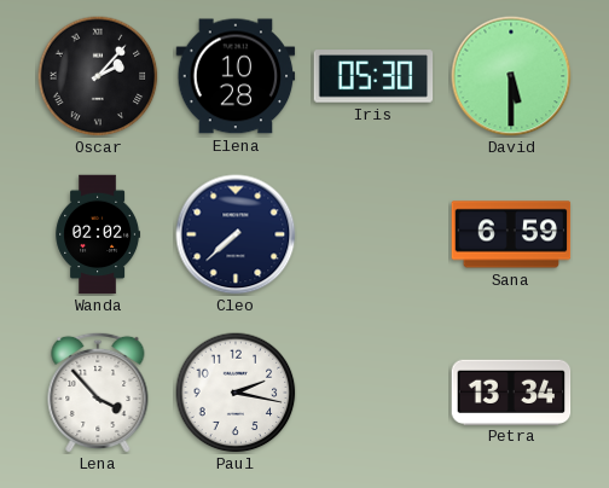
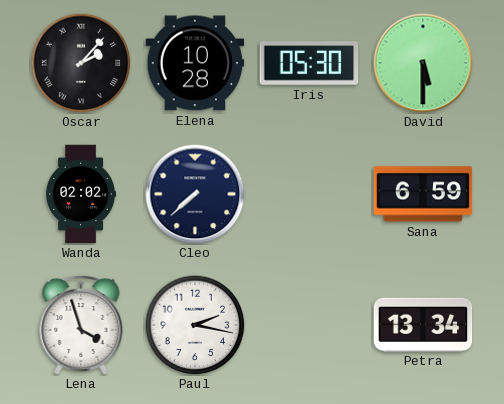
Lena: 3:53 -> 3:57
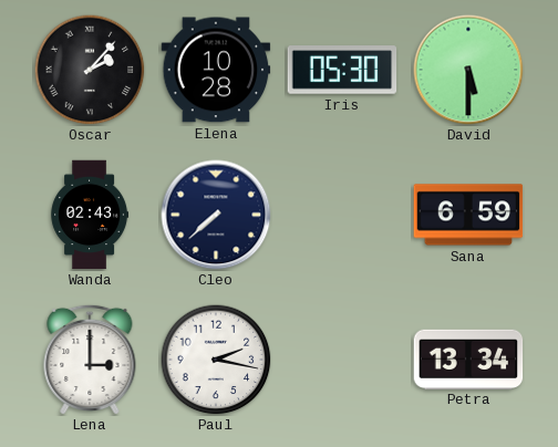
Wanda: 02:02 -> 02:43
Lena: 3:57 -> 3:00
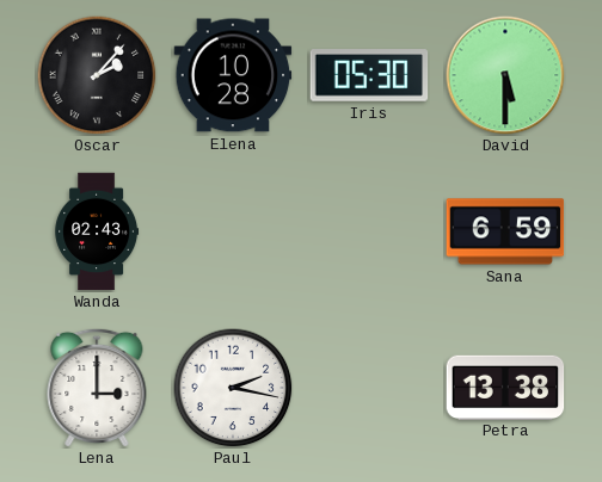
Cleo: 7:38 -> none
Petra: 13:34 -> 13:38
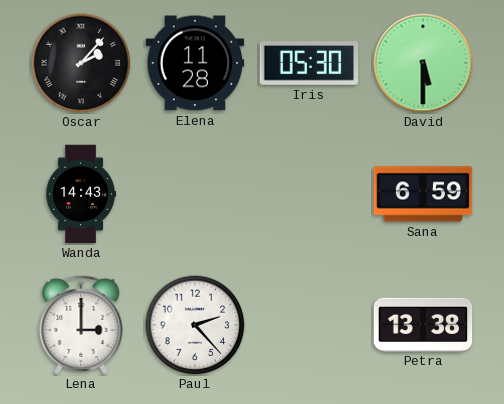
Elena: 10:28 -> 11:28
Wanda: 02:43 -> 14:43
Paul: 2:17 -> 2:23
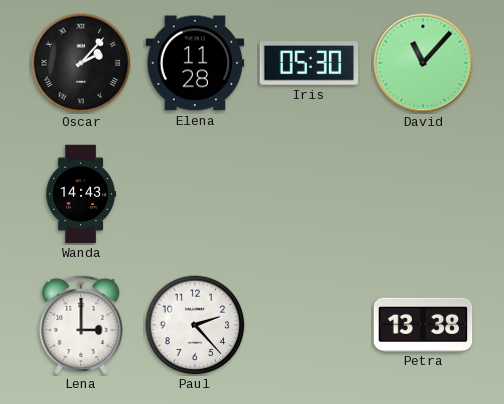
David: 5:30 -> 11:07
Sana: 6:59 -> none
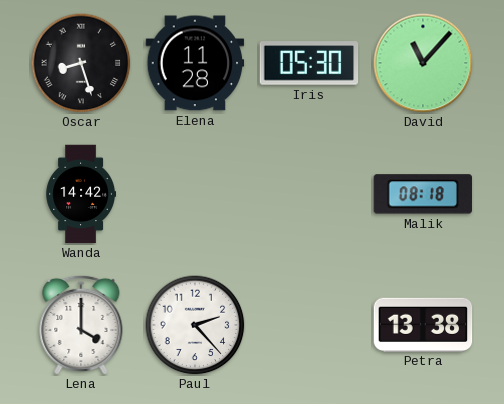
Oscar: 2:07 -> 8:27
Wanda: 14:43 -> 14:42
Malik: none -> 08:18
Lena: 3:00 -> 4:00
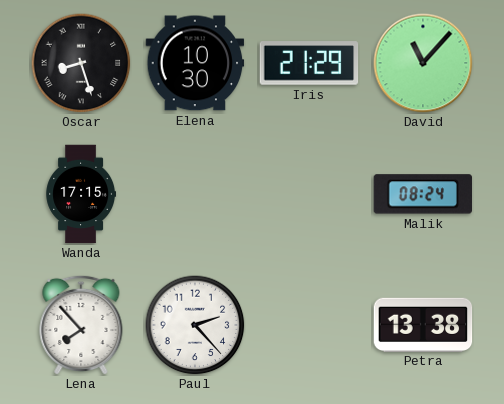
Elena: 11:28 -> 10:30
Iris: 05:30 -> 21:29
Wanda: 14:42 -> 17:15
Malik: 08:18 -> 08:24
Lena: 4:00 -> 7:53
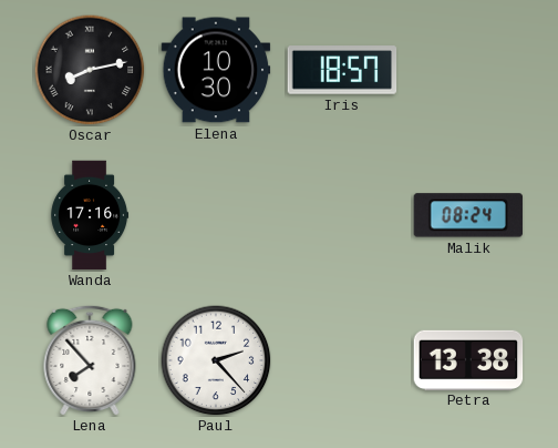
Oscar: 8:27 -> 8:13
Iris: 21:29 -> 18:57
David: 11:07 -> none
Wanda: 17:15 -> 17:16
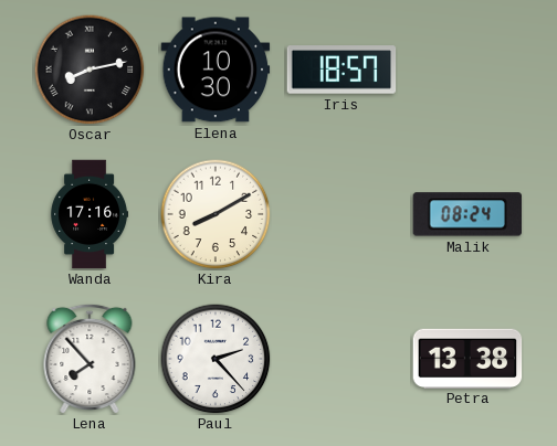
Kira: none -> 8:10
